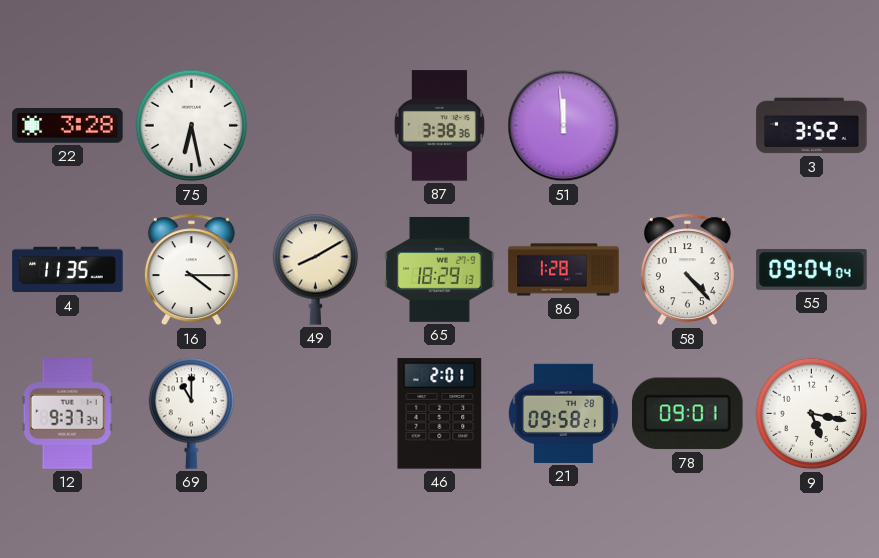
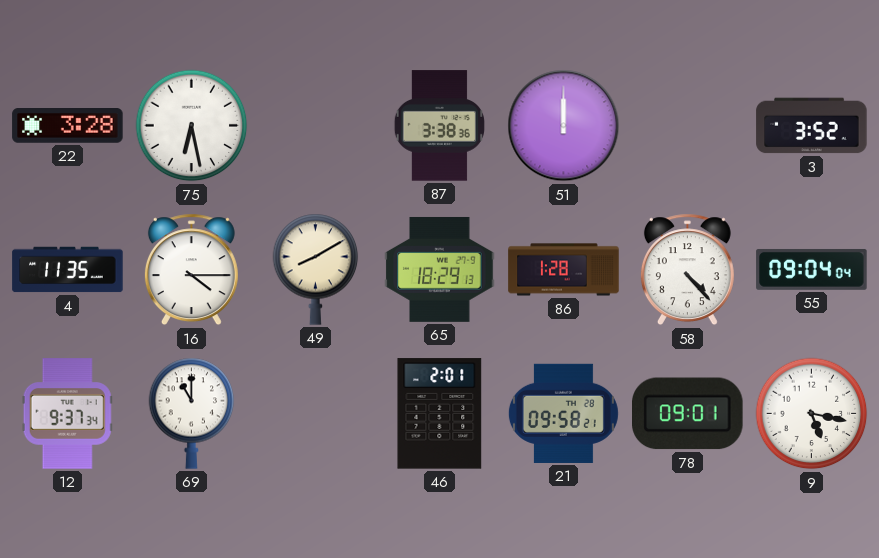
51: 11:59 -> 12:00
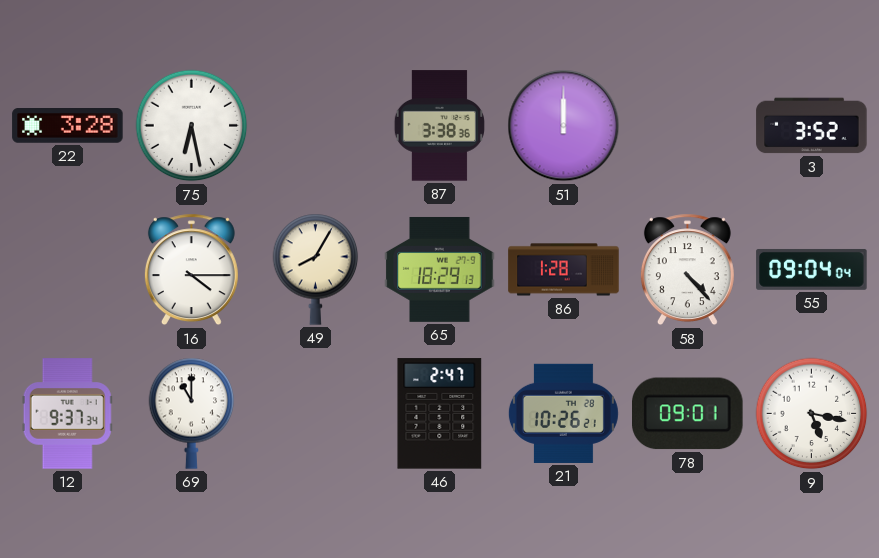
4: 11:35 -> none
49: 8:10 -> 8:05
46: 2:01 -> 2:47
21: 09:58 -> 10:26
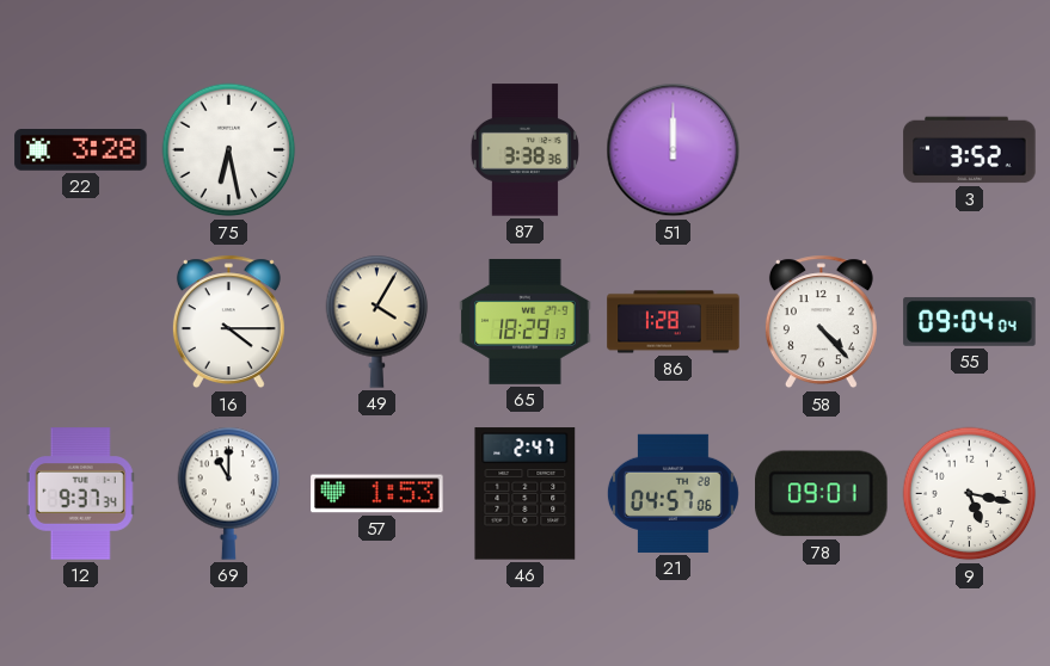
49: 8:05 -> 4:05
57: none -> 1:53
21: 10:26 -> 04:57
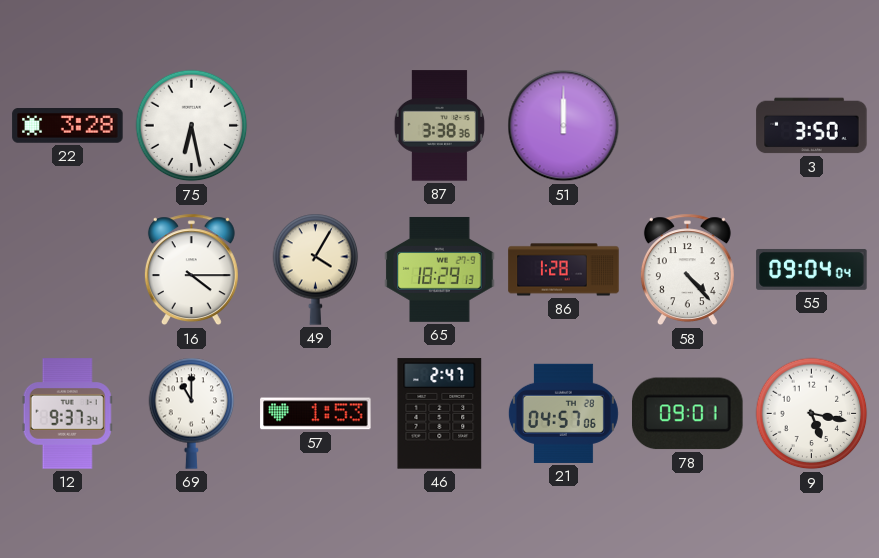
3: 3:52 -> 3:50
